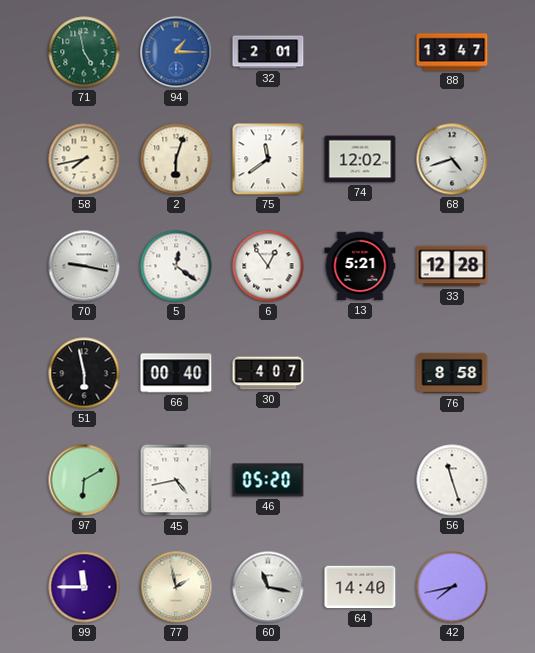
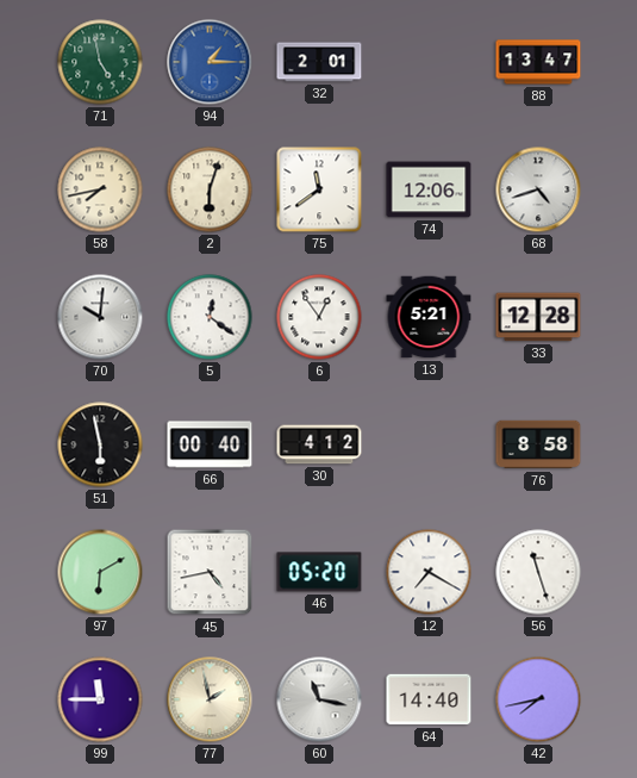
74: 12:02 -> 12:06
70: 9:17 -> 10:01
30: 4:07 -> 4:12
12: none -> 7:20
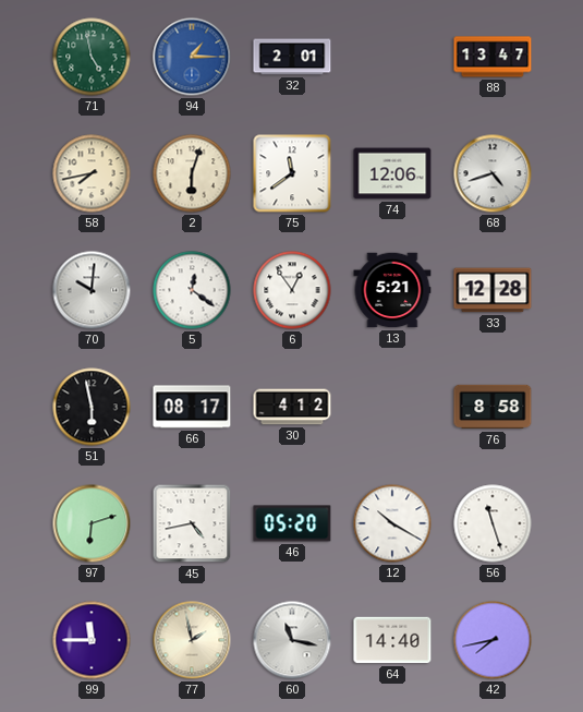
66: 00:40 -> 08:17
97: 6:10 -> 6:12
12: 7:20 -> 10:20
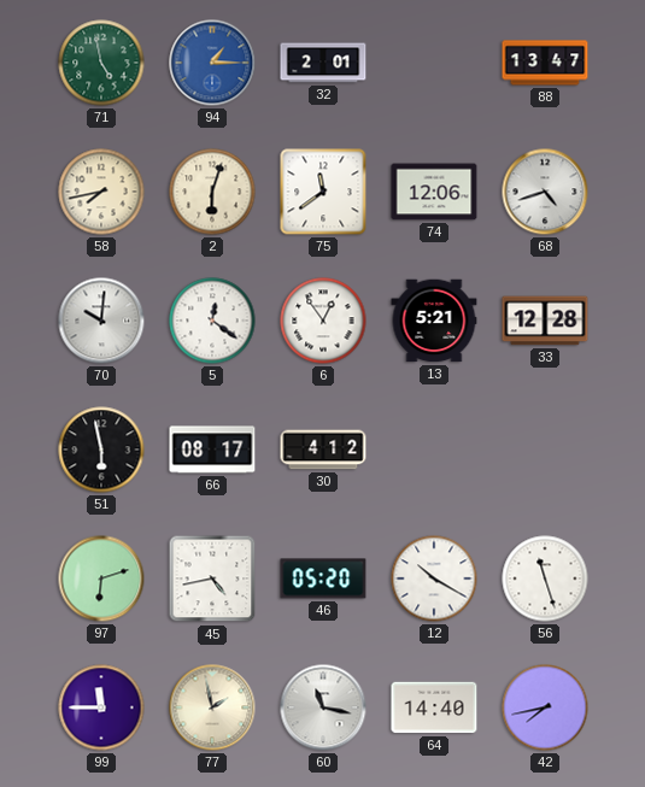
76: 8:58 -> none
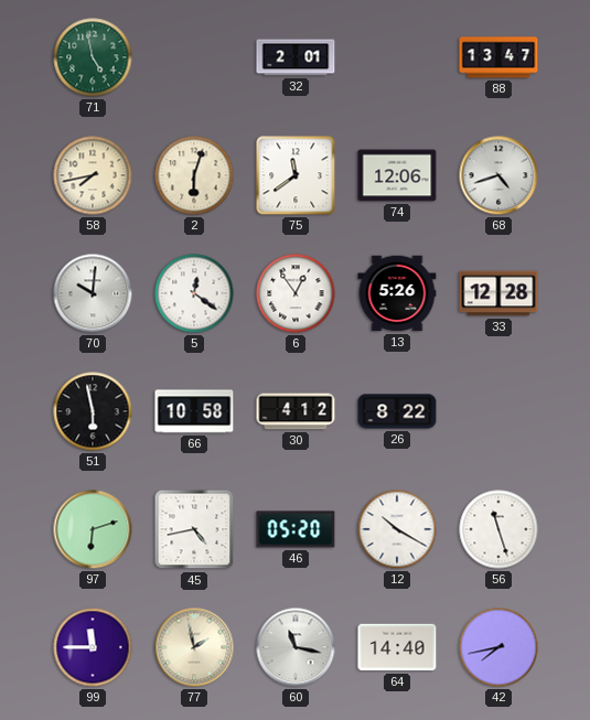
94: 1:15 -> none
13: 5:21 -> 5:26
66: 08:17 -> 10:58
26: none -> 8:22
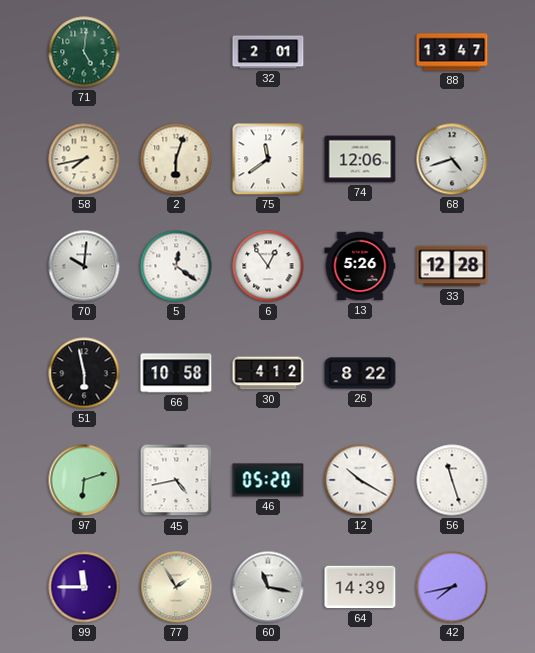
71: 4:58 -> 5:01
77: 1:58 -> 1:55
64: 14:40 -> 14:39
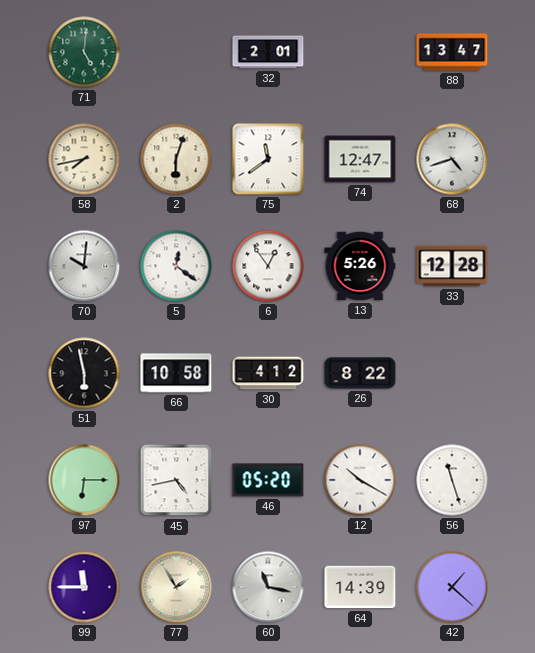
74: 12:06 -> 12:47
97: 6:12 -> 6:15
42: 7:43 -> 1:22
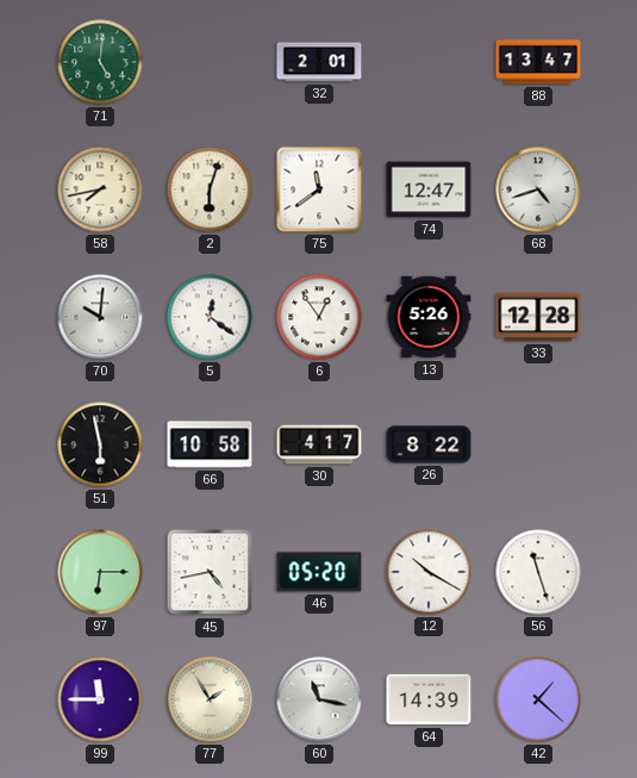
30: 4:12 -> 4:17
